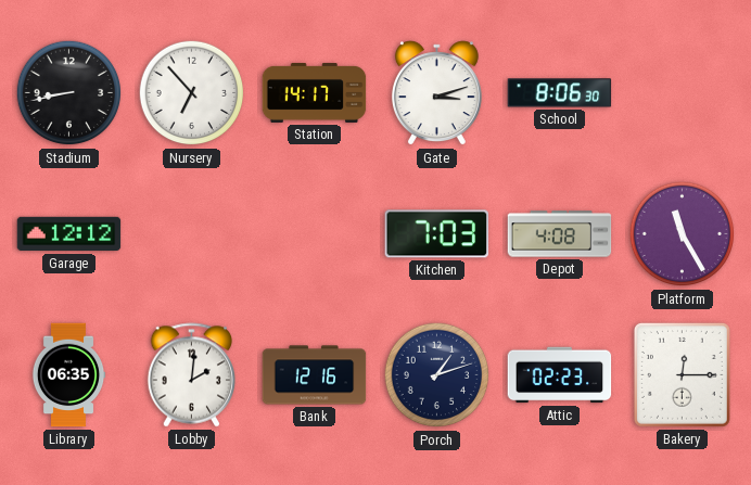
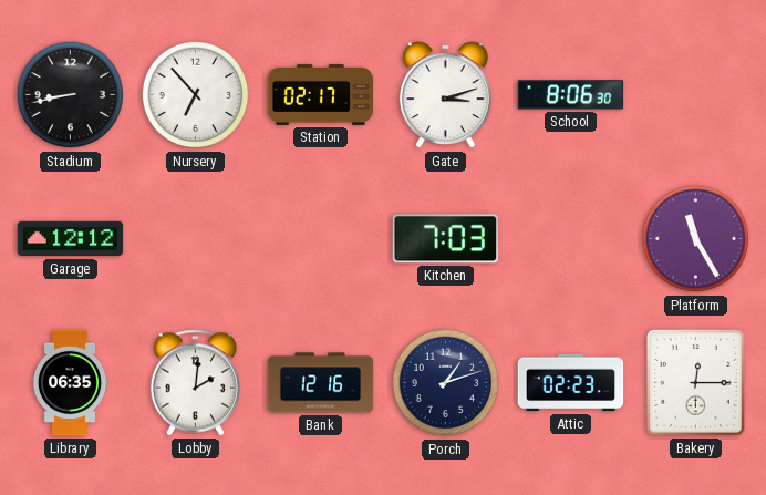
Station: 14:17 -> 02:17
Depot: 4:08 -> none
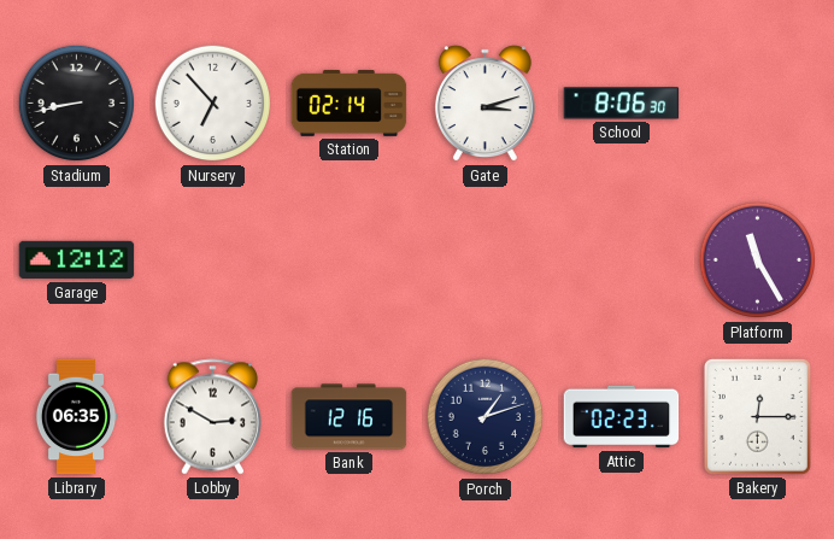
Station: 02:17 -> 02:14
Kitchen: 7:03 -> none
Lobby: 2:01 -> 2:50
